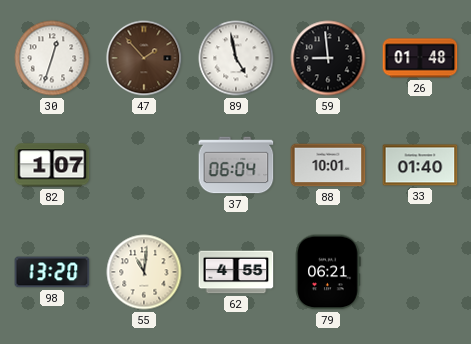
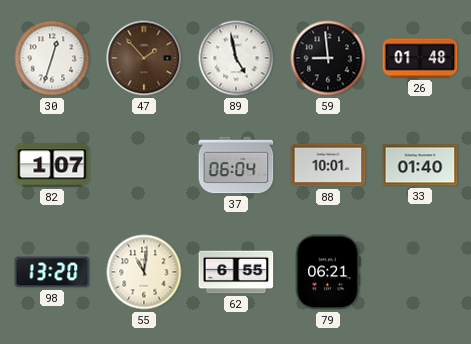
62: 4:55 -> 6:55
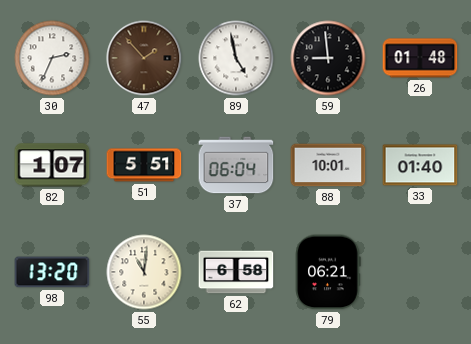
30: 12:33 -> 2:34
51: none -> 5:51
62: 6:55 -> 6:58
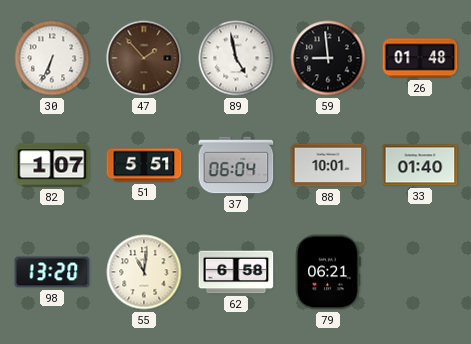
30: 2:34 -> 6:34
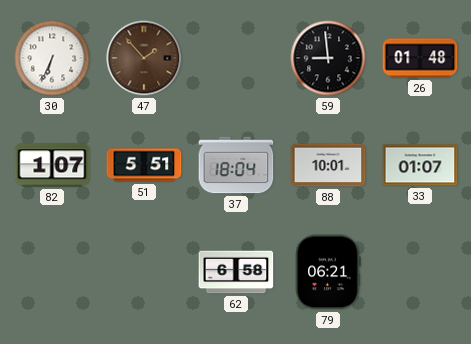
89: 4:58 -> none
37: 06:04 -> 18:04
33: 01:40 -> 01:07
98: 13:20 -> none
55: 11:01 -> none
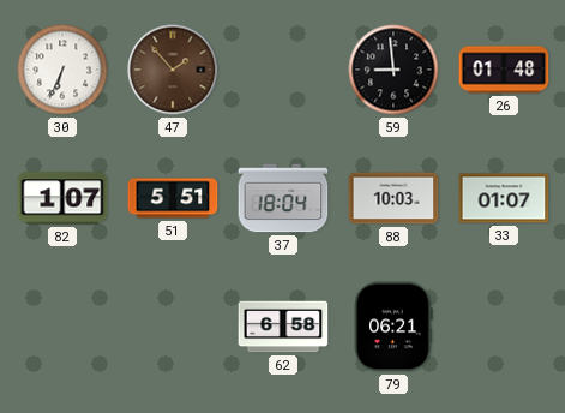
88: 10:01 -> 10:03
